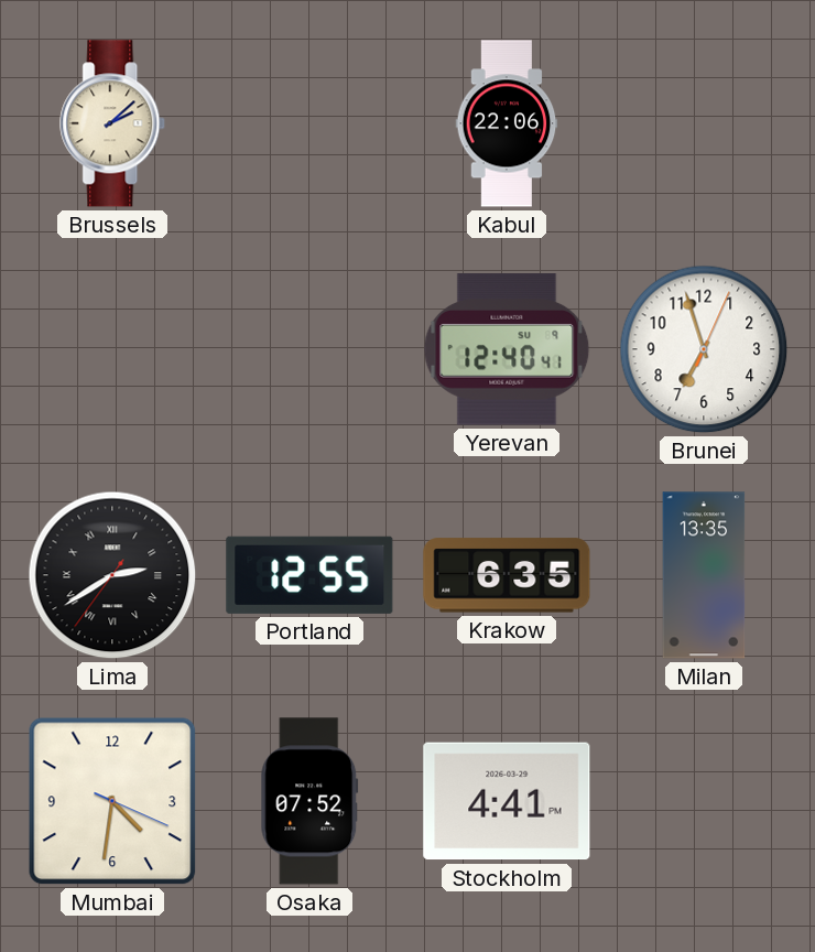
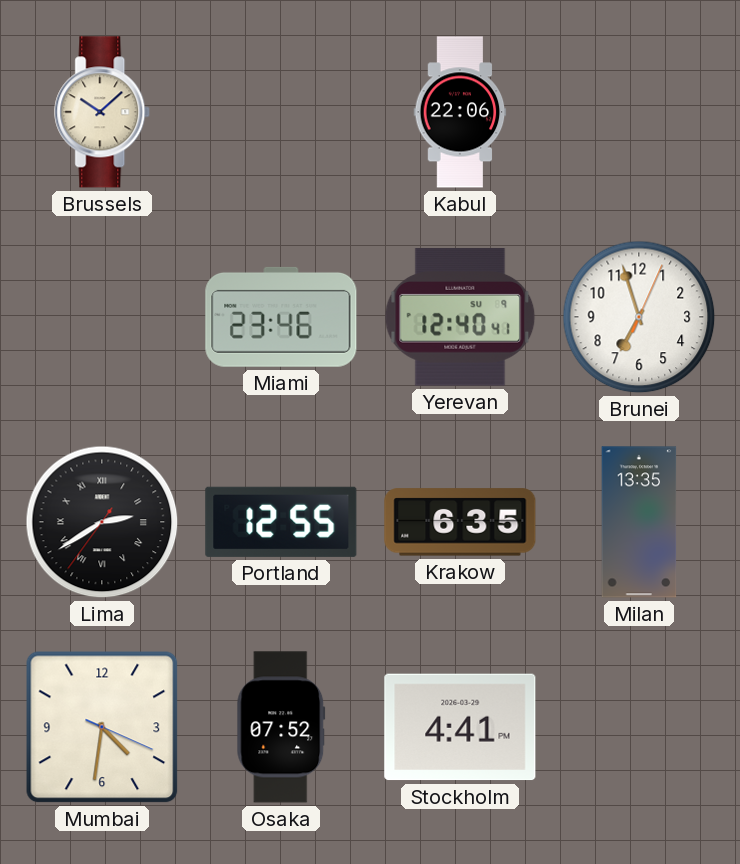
Brussels: 2:08 -> 10:08
Miami: none -> 23:46
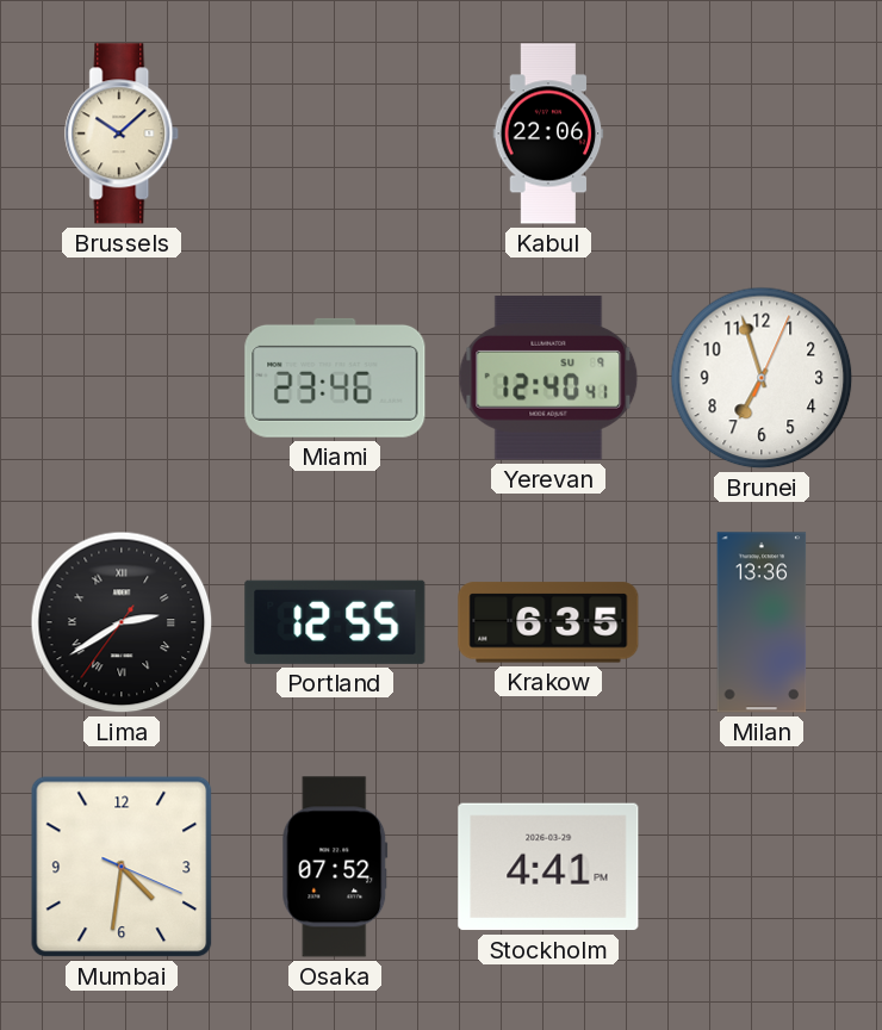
Milan: 13:35 -> 13:36
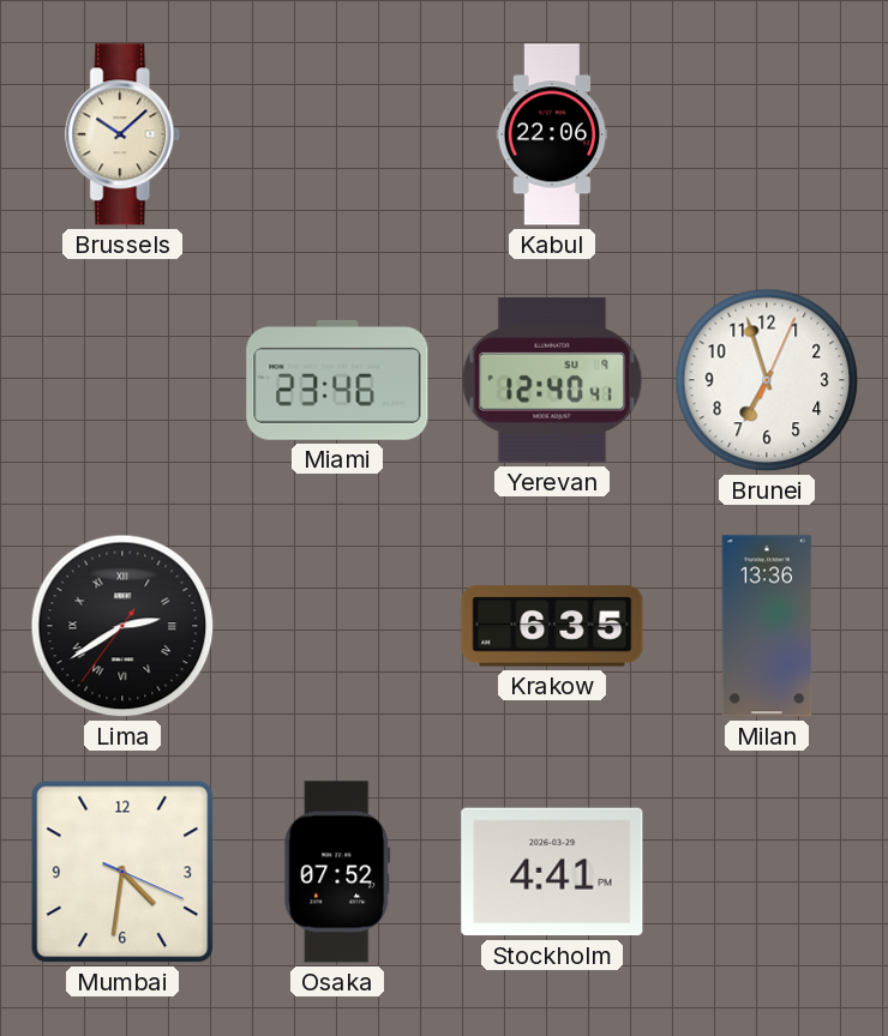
Portland: 12:55 -> none
